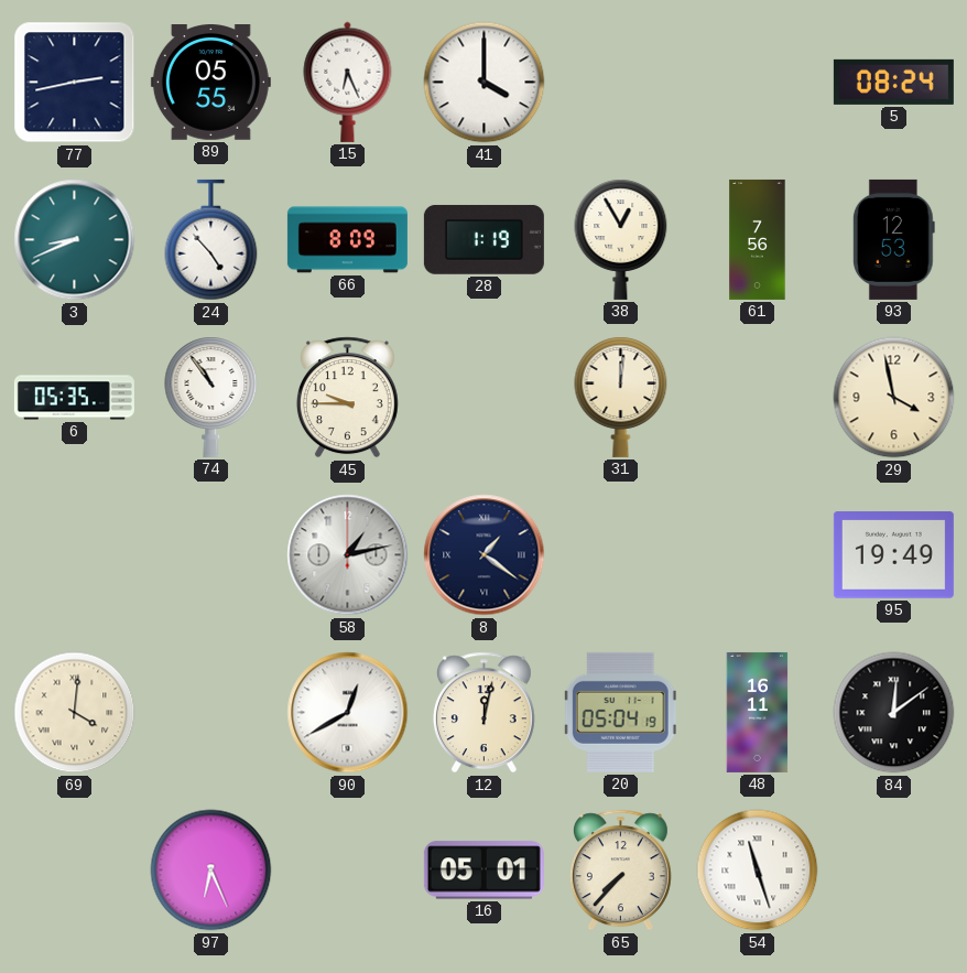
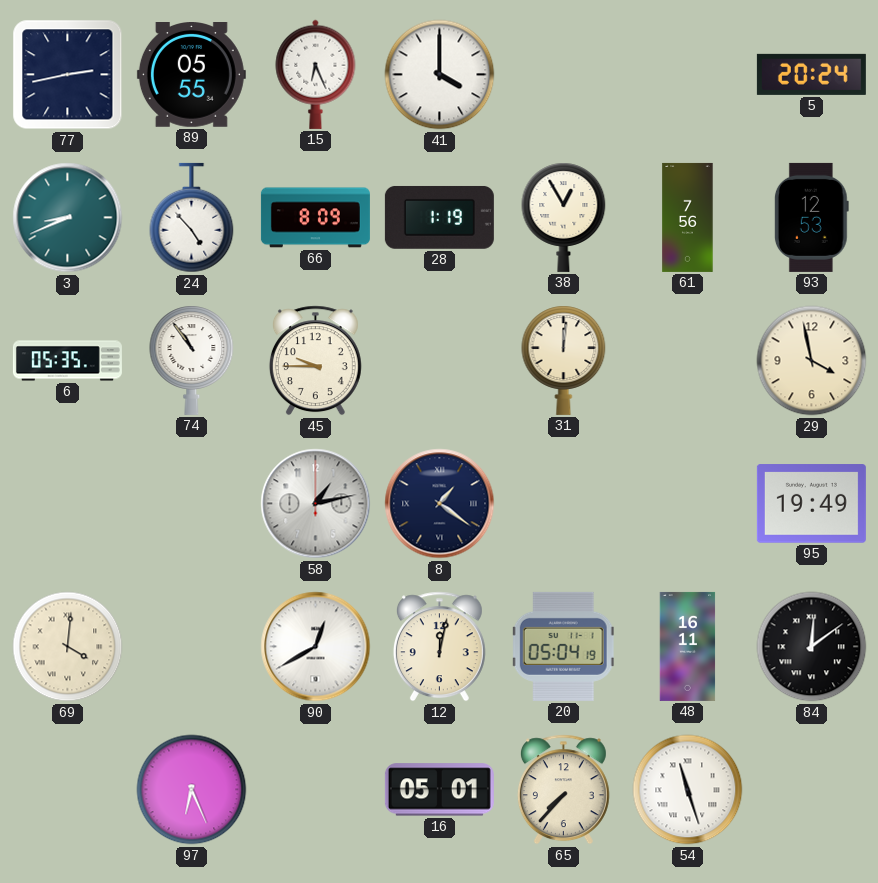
5: 08:24 -> 20:24
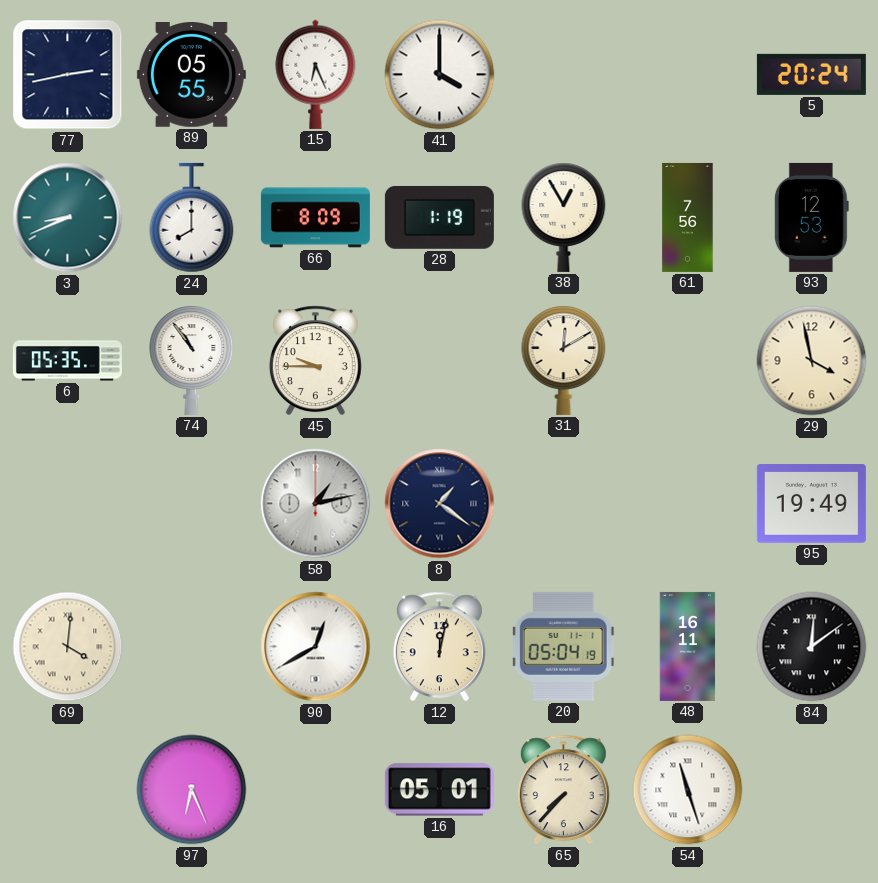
24: 4:53 -> 8:00
31: 12:01 -> 12:10
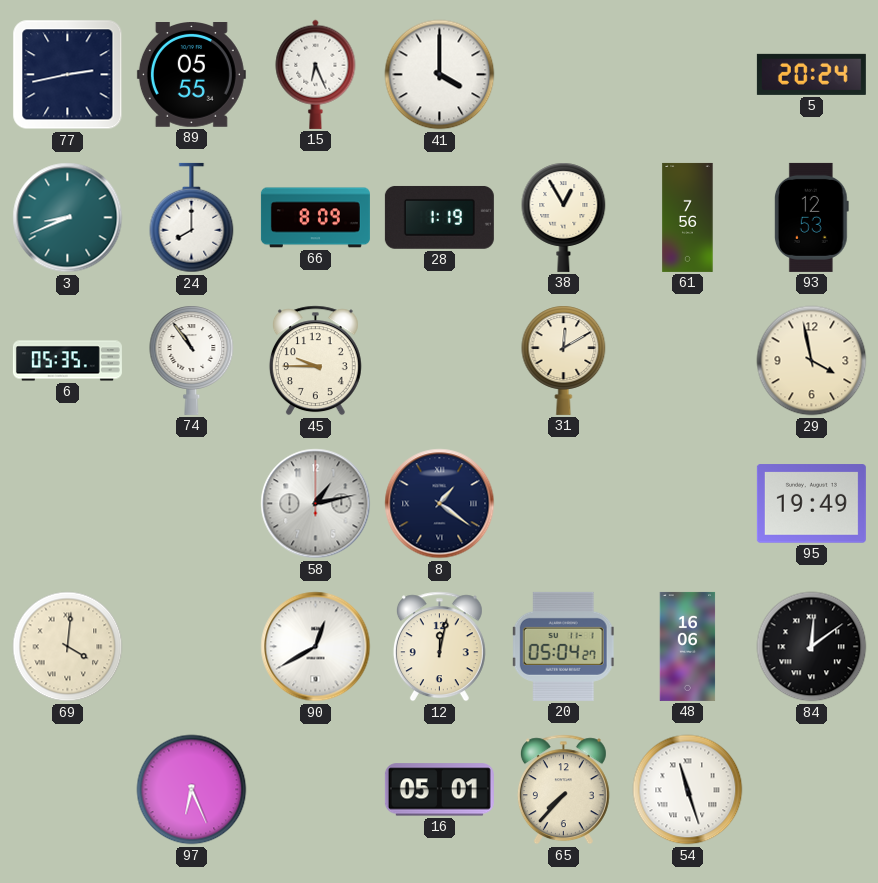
20: 05:04:19 -> 05:04:27
48: 16:11 -> 16:06
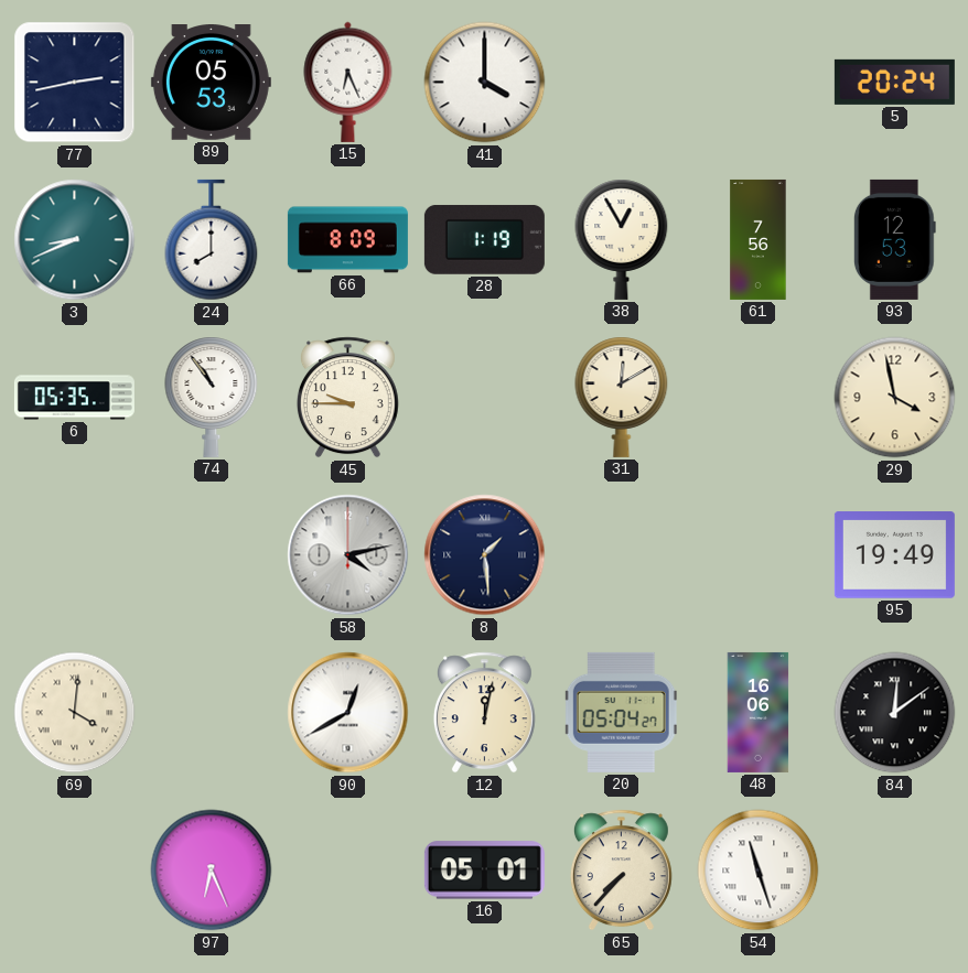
89: 05:55 -> 05:53
58: 1:13 -> 4:13
8: 1:21 -> 1:29
